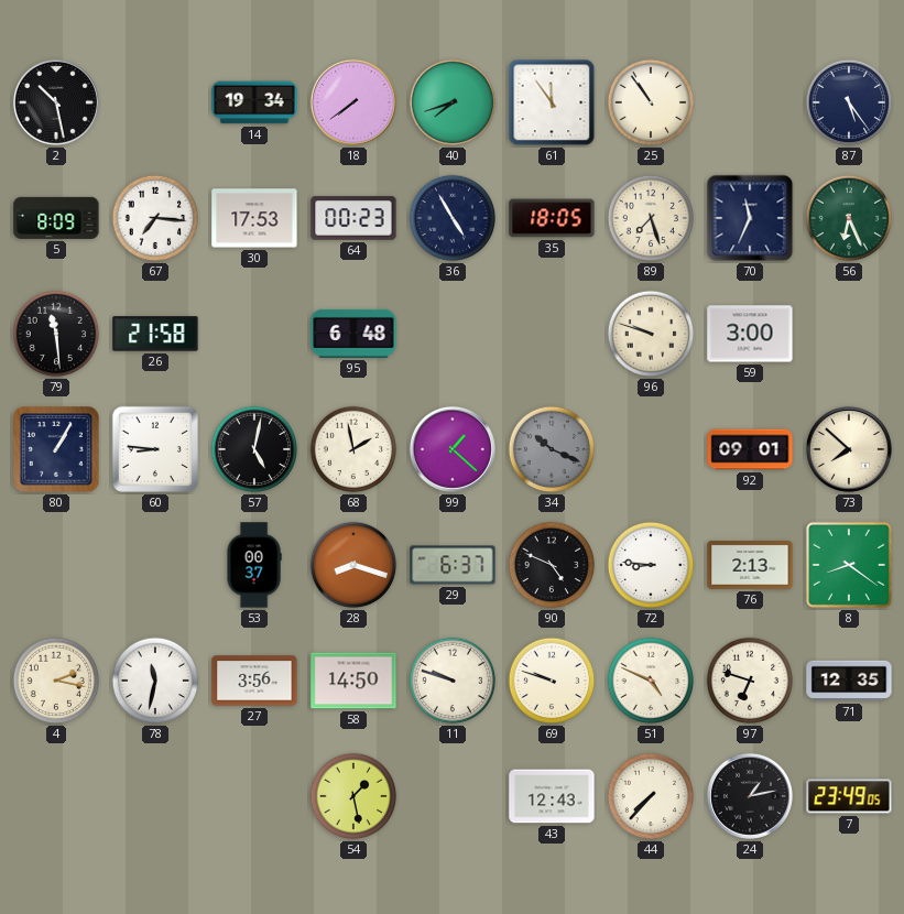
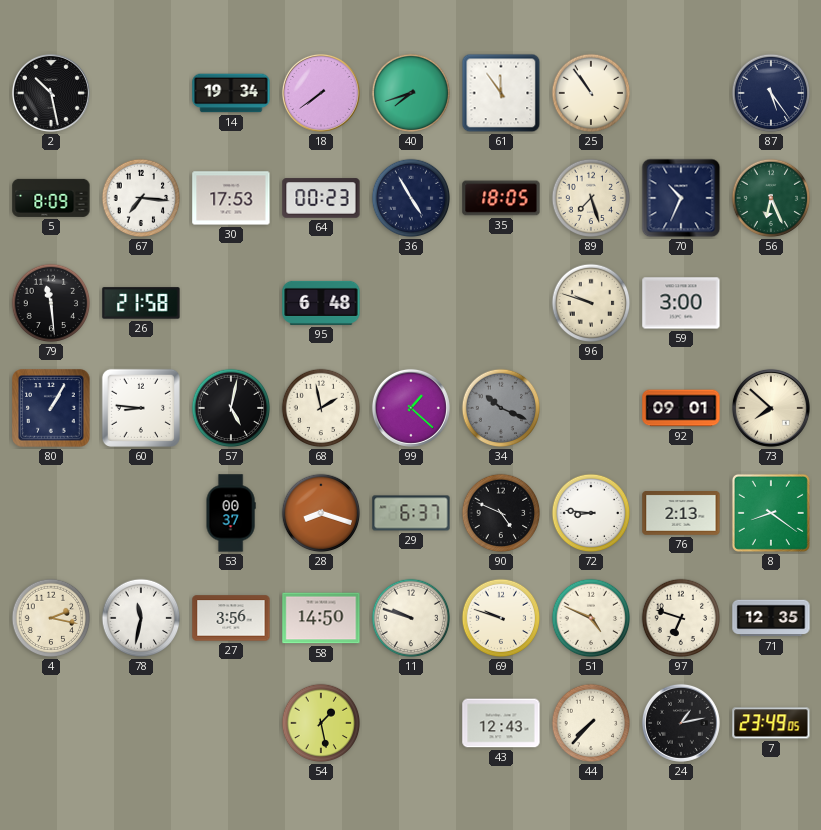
70: 11:34 -> 10:34
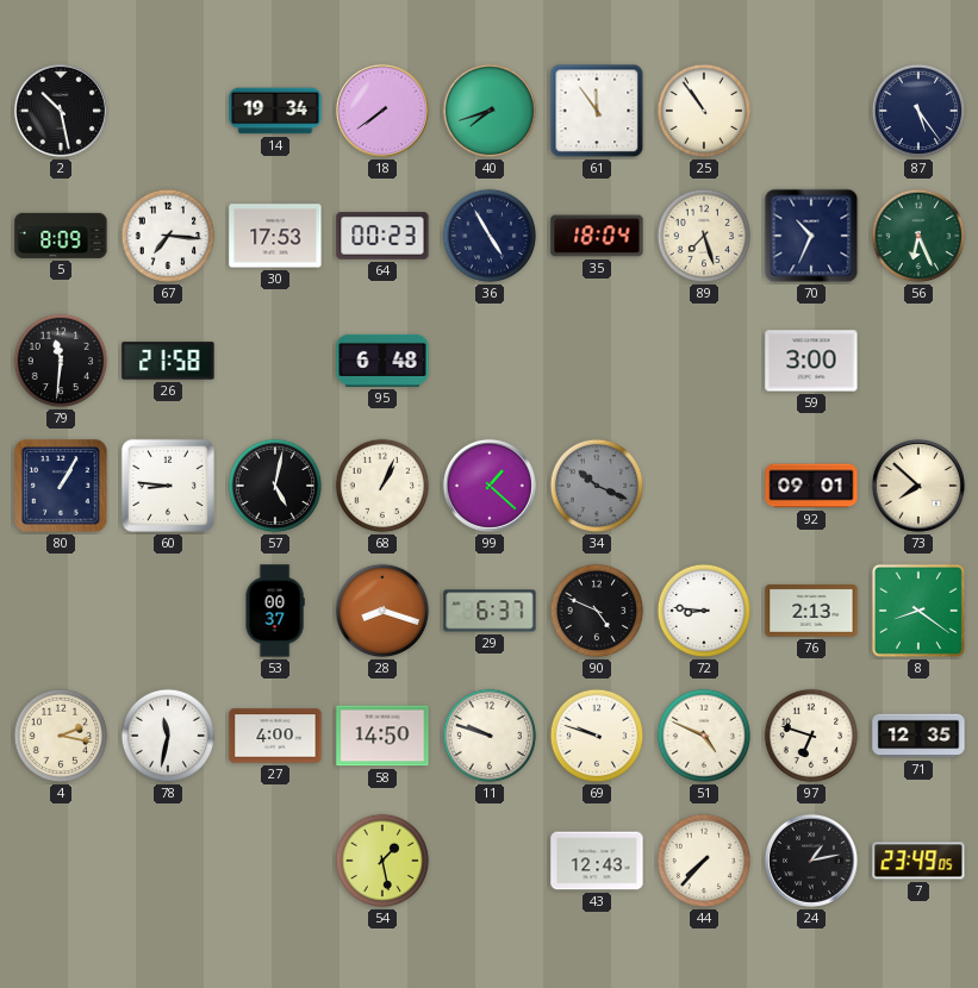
35: 18:05 -> 18:04
79: 11:29 -> 11:31
96: 9:48 -> none
68: 1:58 -> 1:04
27: 3:56 -> 4:00
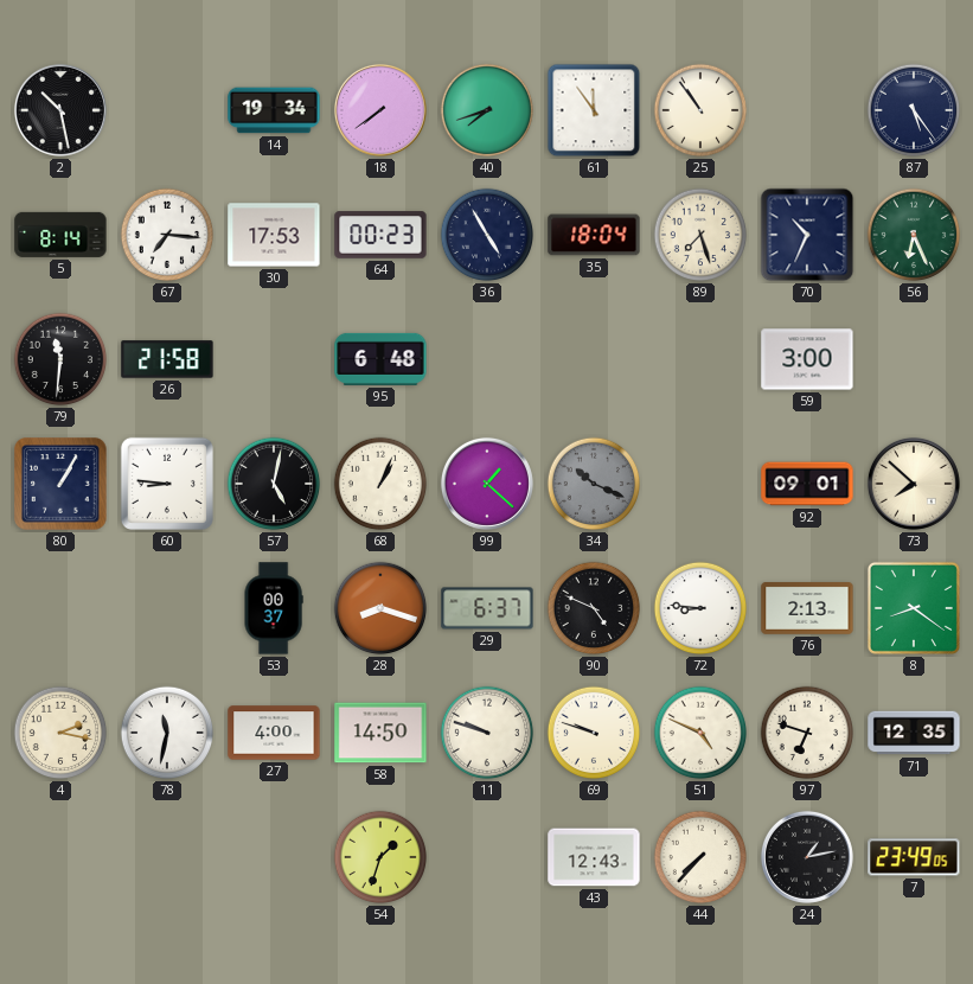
5: 8:09 -> 8:14
54: 1:28 -> 1:33
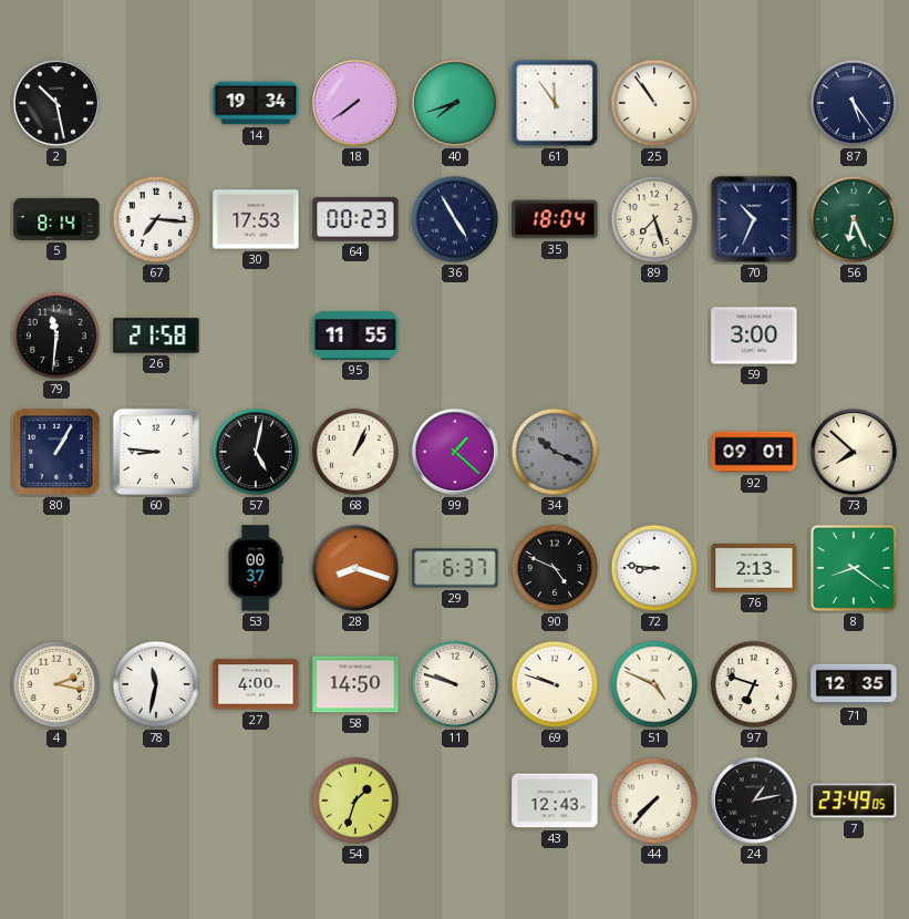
95: 6:48 -> 11:55
